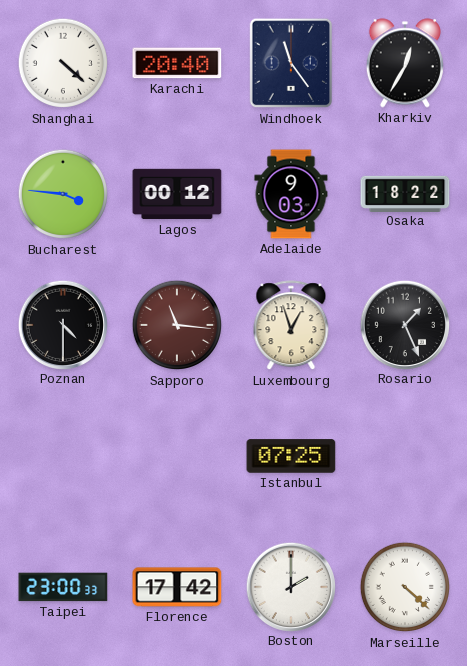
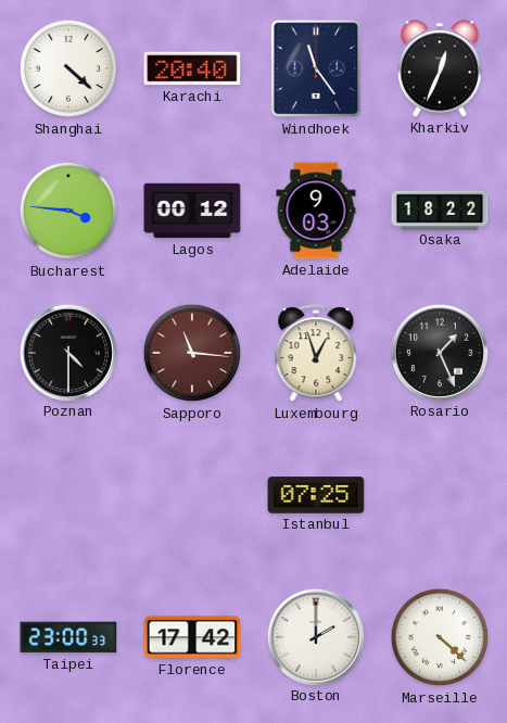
Kharkiv: 12:35 -> 12:34
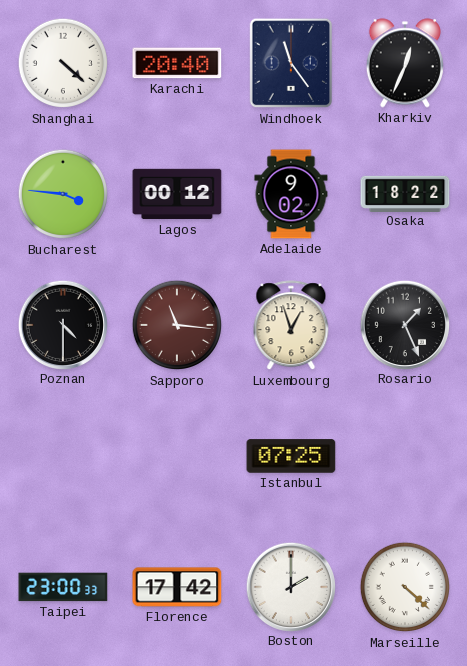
Adelaide: 9:03 -> 9:02
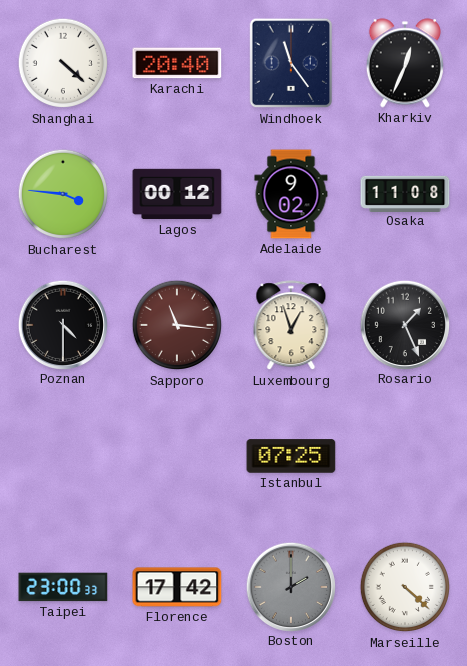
Osaka: 18:22 -> 11:08
Boston dial: white -> grey
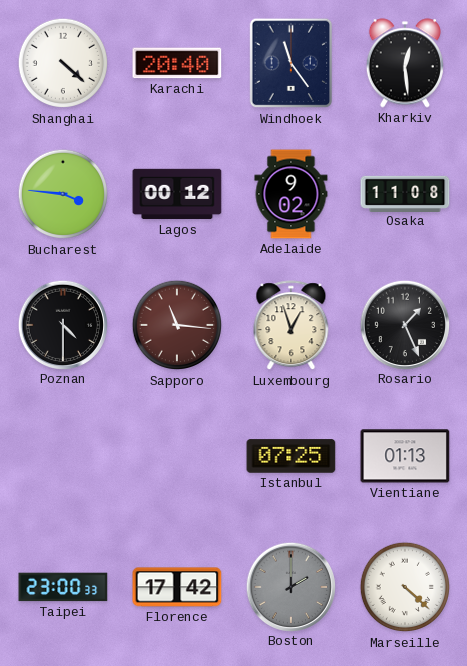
Kharkiv: 12:34 -> 12:29
Vientiane: none -> 01:13
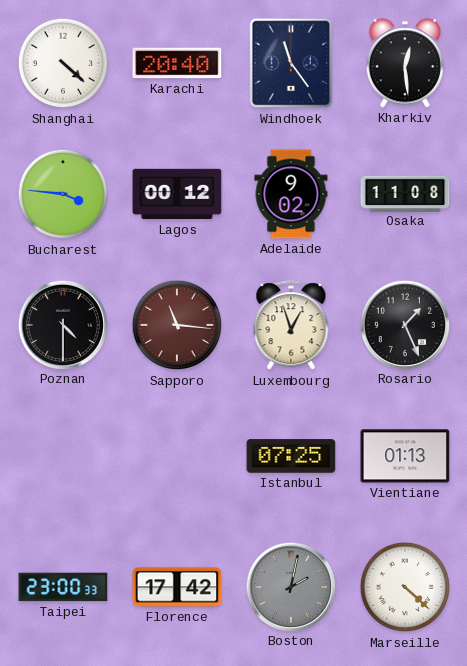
Boston: 2:00 -> 2:02
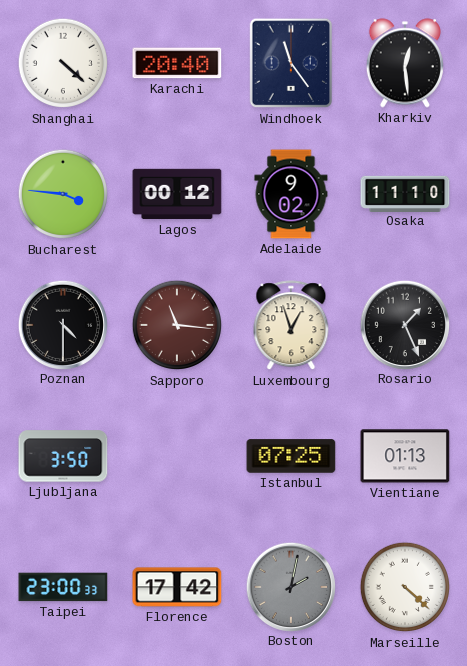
Osaka: 11:08 -> 11:10
Ljubljana: none -> 3:50
